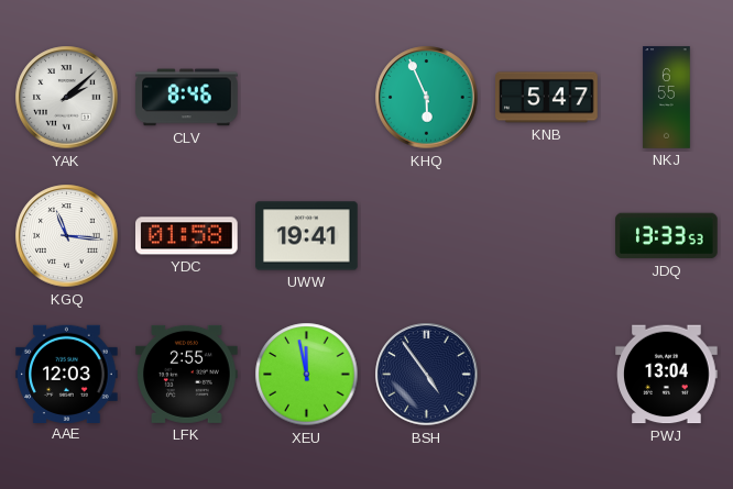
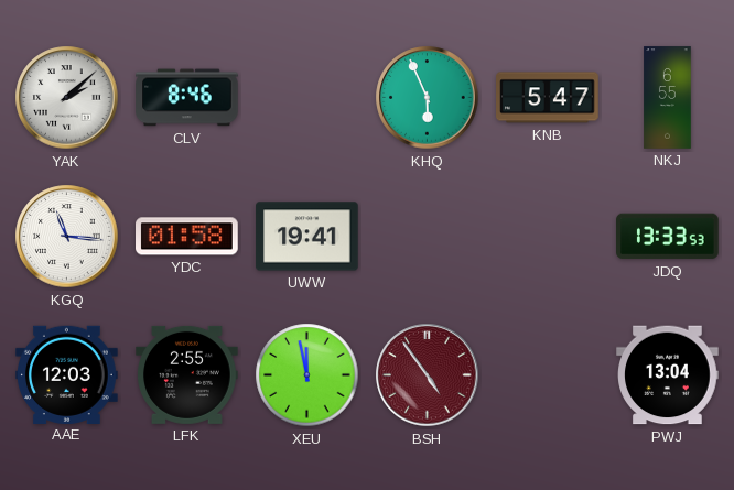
BSH dial: navy -> burgundy
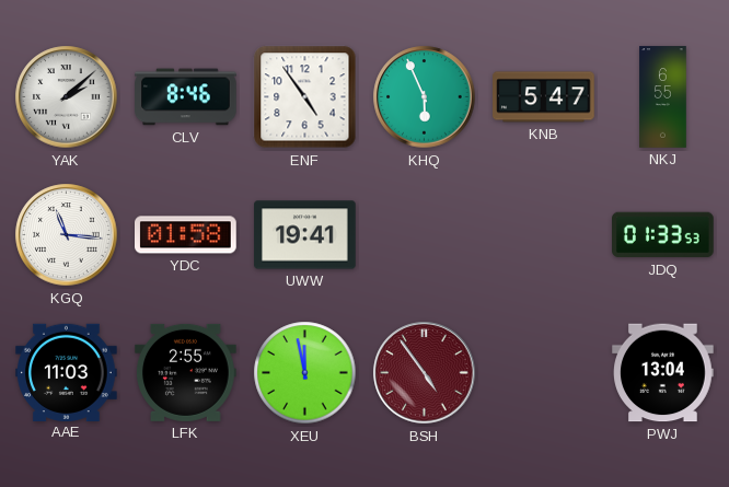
ENF: none -> 4:54
JDQ: 13:33 -> 01:33
AAE: 12:03 -> 11:03
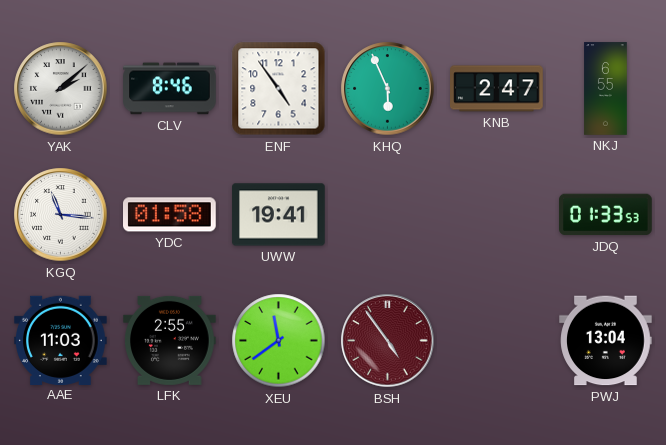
KNB: 5:47 -> 2:47
XEU: 11:58 -> 11:39
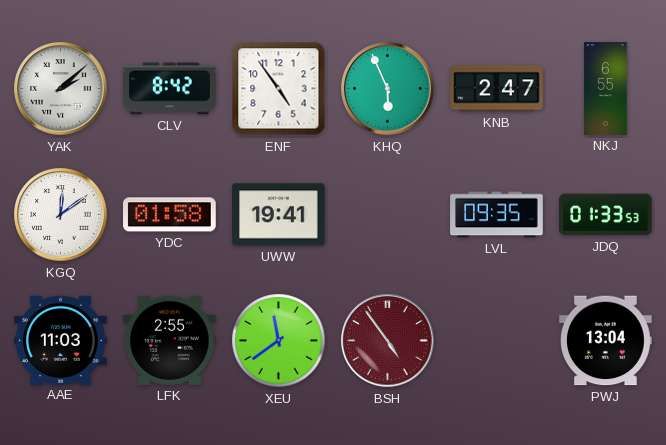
CLV: 8:46 -> 8:42
KGQ: 11:16 -> 12:09
LVL: none -> 09:35
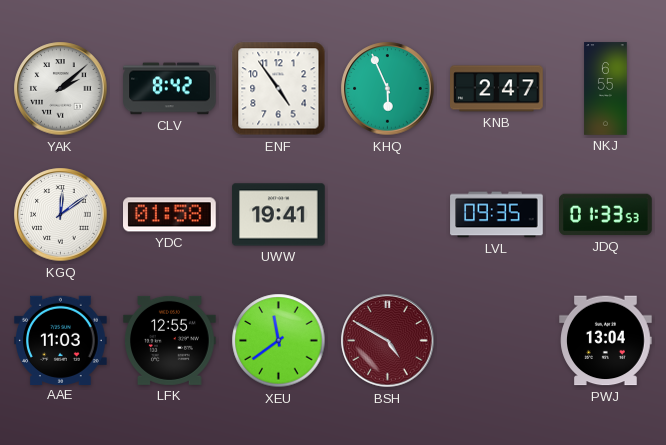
LFK: 2:55 -> 12:55
BSH: 4:54 -> 4:50
